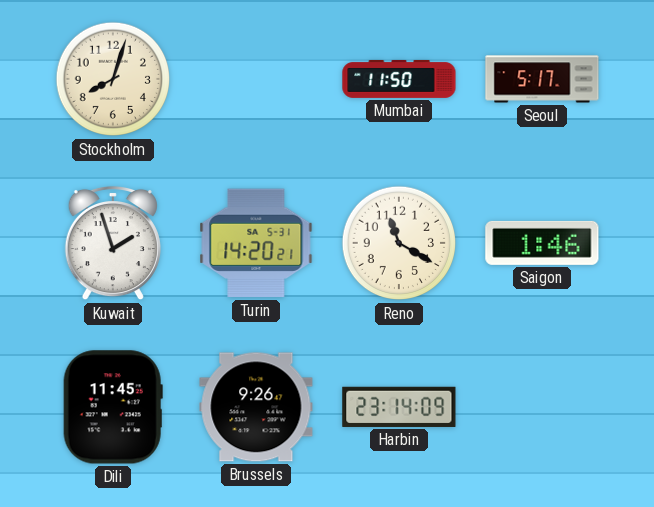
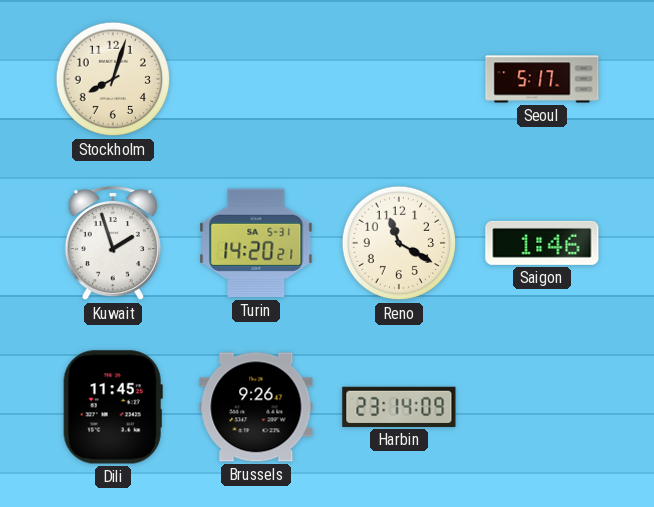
Mumbai: 11:50 -> none
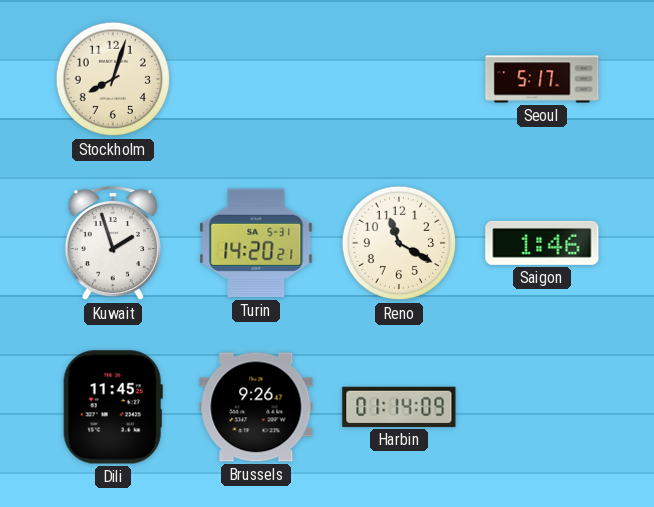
Harbin: 23:14 -> 01:14
